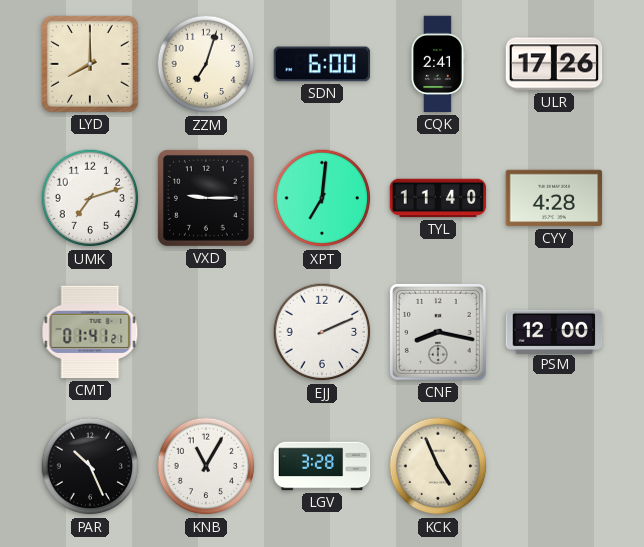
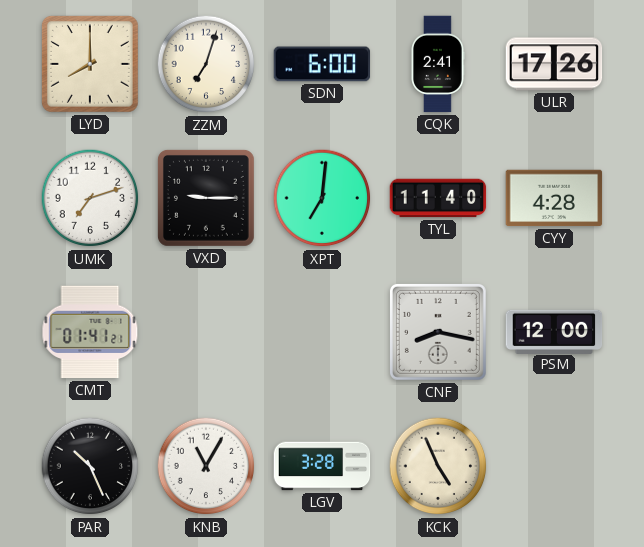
EJJ: 2:11 -> none
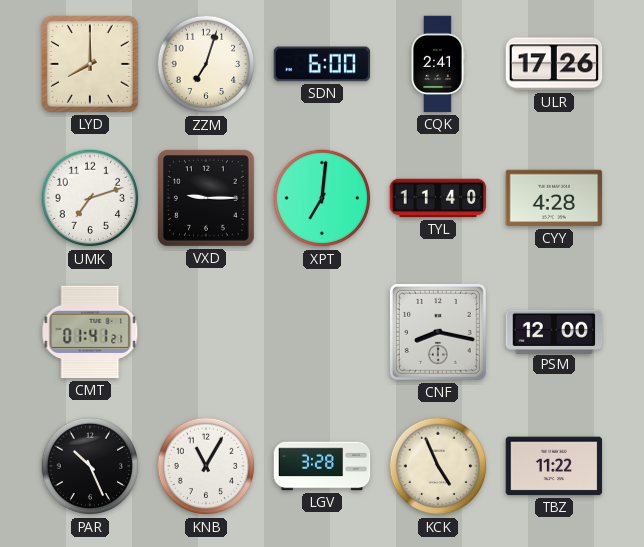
TBZ: none -> 11:22
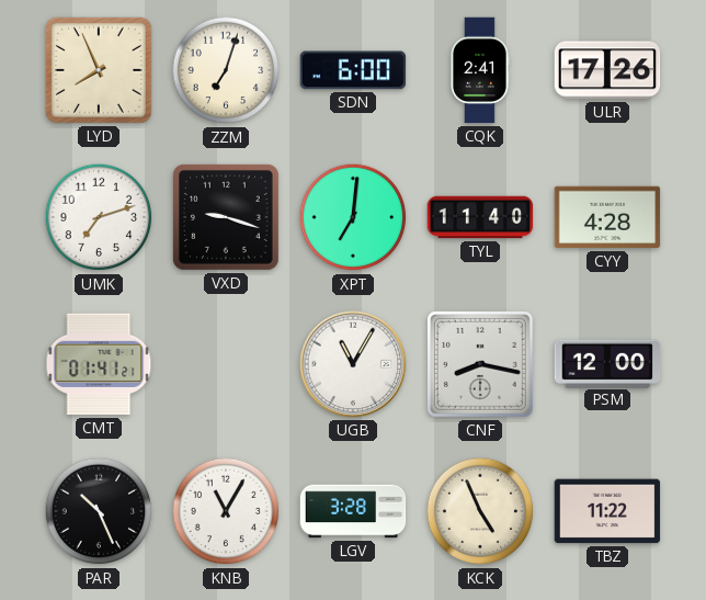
LYD: 8:00 -> 7:56
VXD: 9:15 -> 9:18
UGB: none -> 11:05
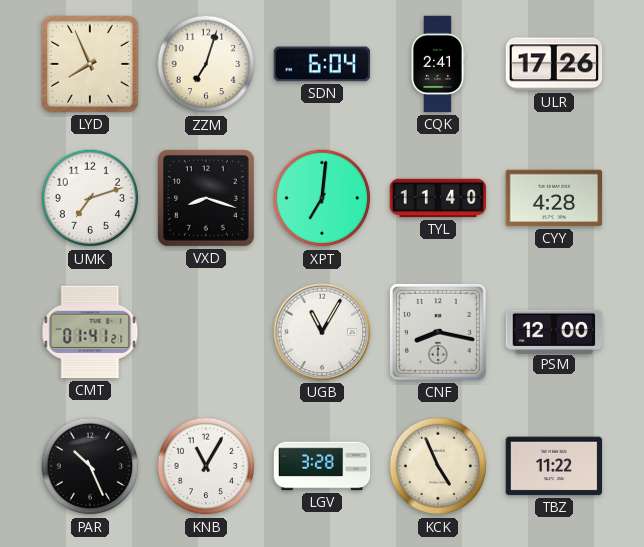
SDN: 6:00 -> 6:04
VXD: 9:18 -> 8:18
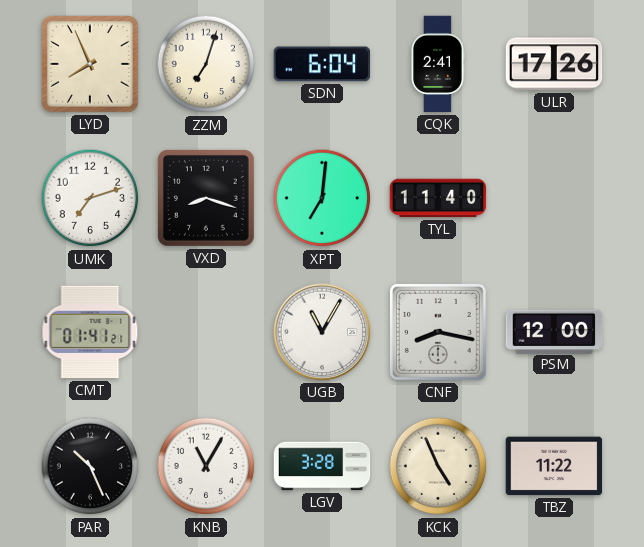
CYY: 4:28 -> none
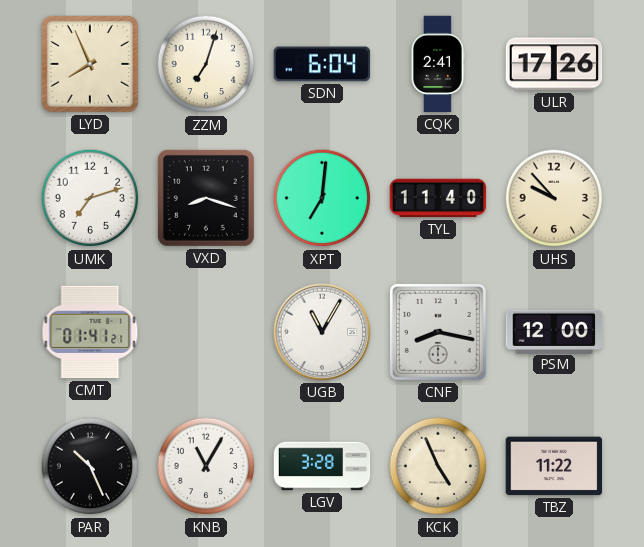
UHS: none -> 9:53
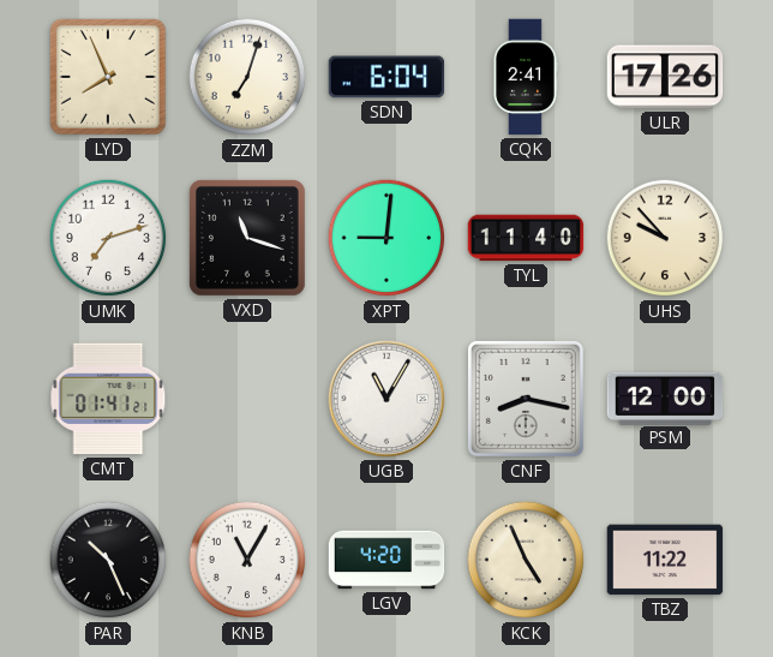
VXD: 8:18 -> 11:18
XPT: 7:01 -> 9:01
LGV: 3:28 -> 4:20
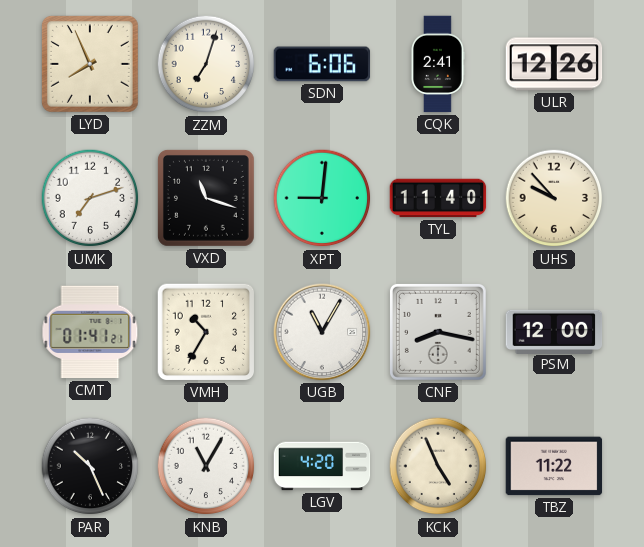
SDN: 6:04 -> 6:06
ULR: 17:26 -> 12:26
VMH: none -> 10:35
